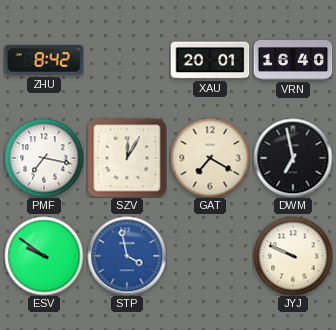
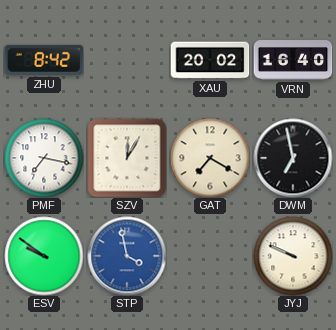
XAU: 20:01 -> 20:02
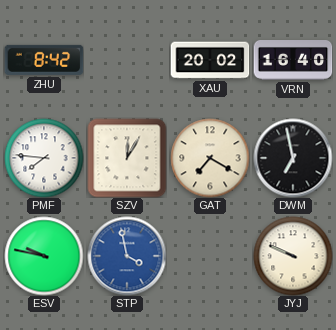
PMF: 7:17 -> 7:46
ESV: 9:51 -> 9:47
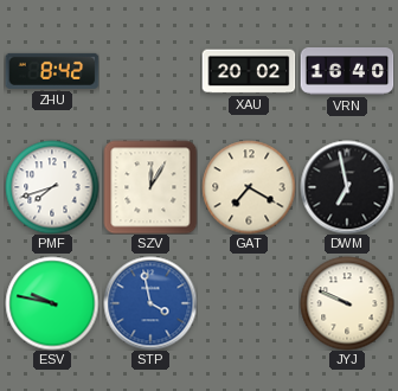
PMF: 7:46 -> 7:42
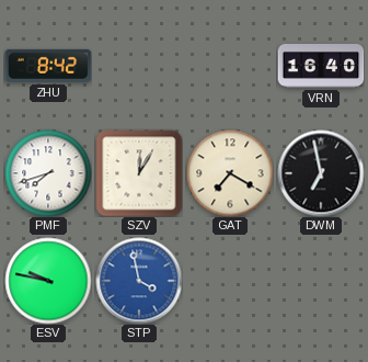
XAU: 20:02 -> none
JYJ: 9:49 -> none
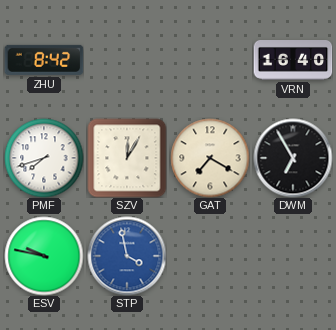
DWM: 6:58 -> 6:55
